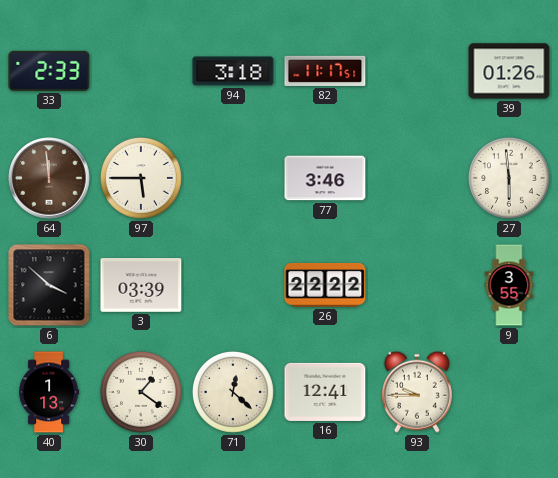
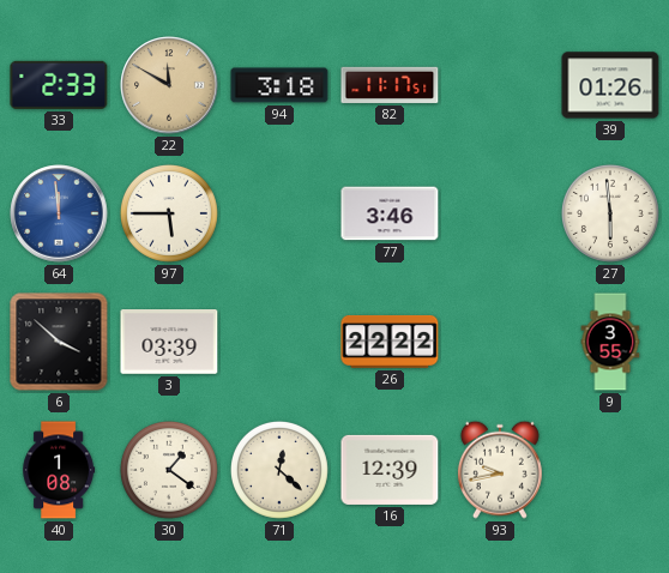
22: none -> 11:50
64 dial: brown -> blue
40: 1:13 -> 1:08
16: 12:41 -> 12:39
93: 9:45 -> 9:43
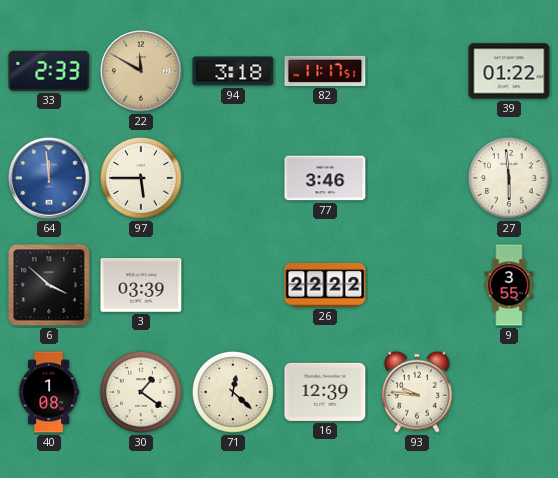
39: 01:26 -> 01:22
93: 9:43 -> 9:46
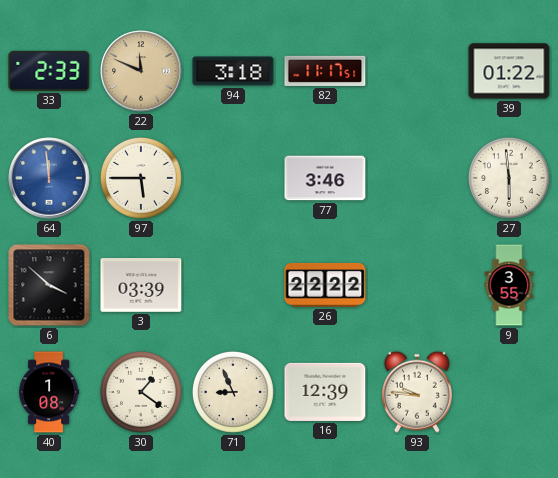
22: 11:50 -> 11:49
71: 12:22 -> 8:56
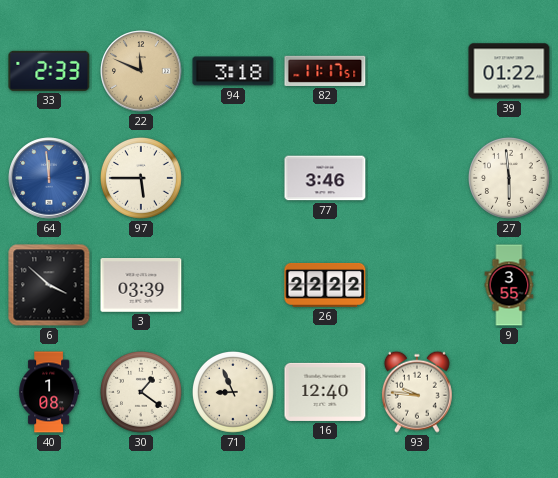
16: 12:39 -> 12:40
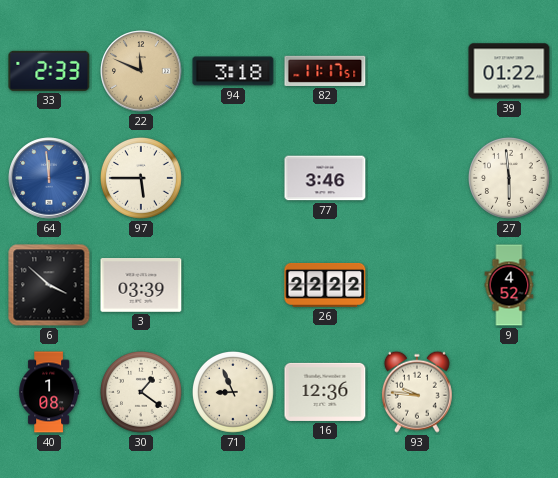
9: 3:55 -> 4:52
16: 12:40 -> 12:36
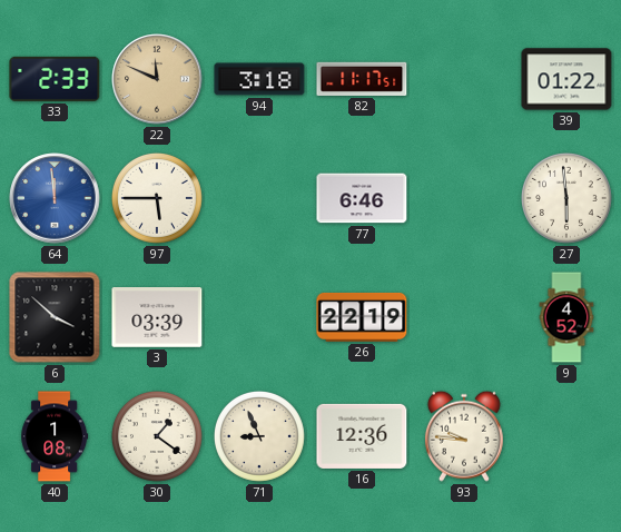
77: 3:46 -> 6:46
26: 22:22 -> 22:19
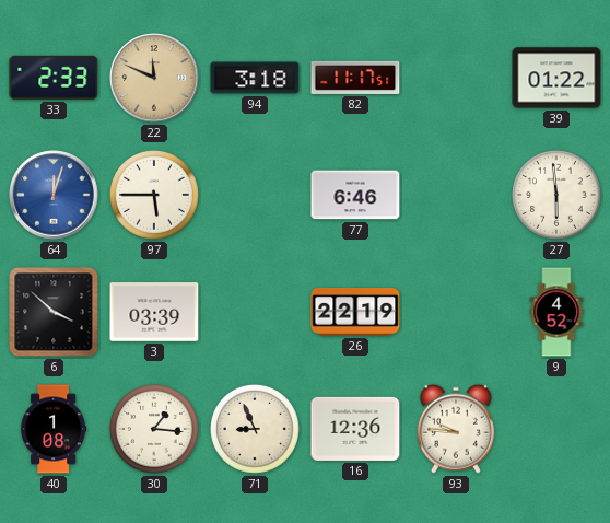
64: 11:59 -> 12:03
30: 1:21 -> 1:16
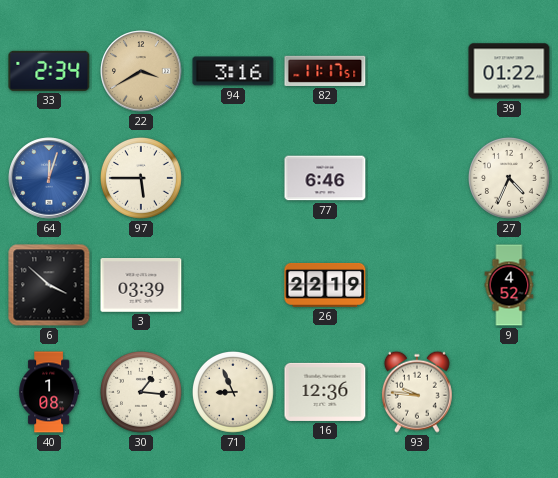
33: 2:33 -> 2:34
22: 11:49 -> 3:40
94: 3:18 -> 3:16
27: 5:59 -> 4:34
